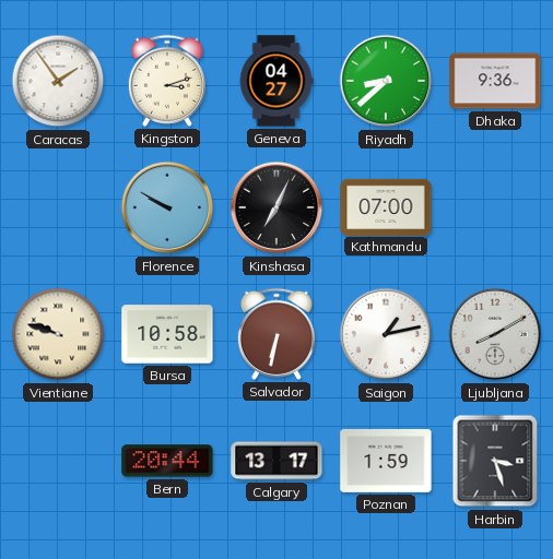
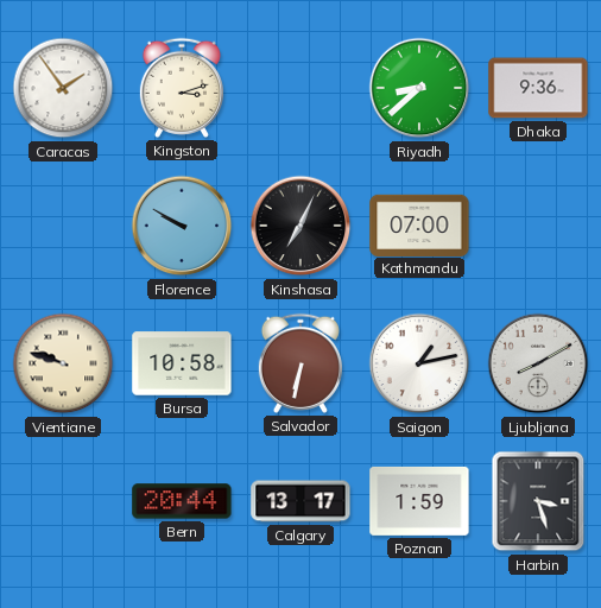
Geneva: 04:27 -> none
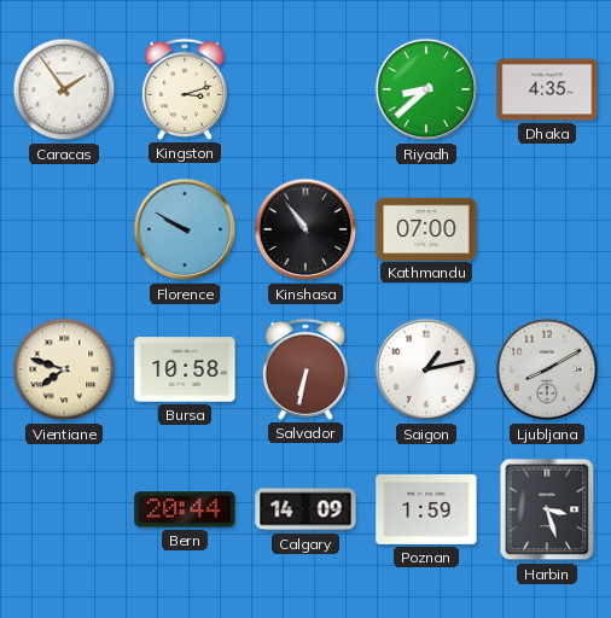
Dhaka: 9:36 -> 4:35
Kinshasa: 7:04 -> 10:54
Vientiane: 9:48 -> 7:48
Calgary: 13:17 -> 14:09
